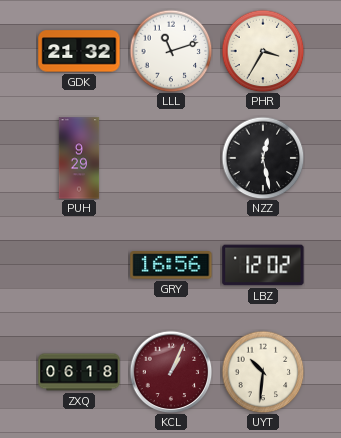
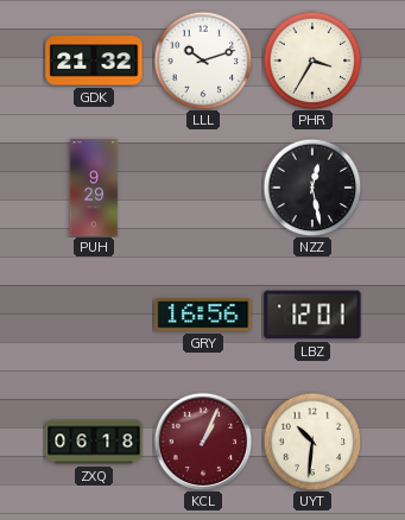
LLL: 11:12 -> 10:12
LBZ: 12:02 -> 12:01
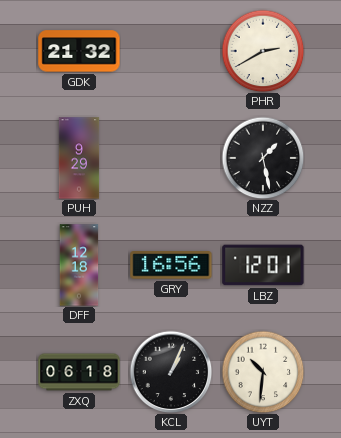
LLL: 10:12 -> none
PHR: 3:35 -> 2:40
NZZ: 12:28 -> 1:28
DFF: none -> 12:18
KCL dial: burgundy -> black
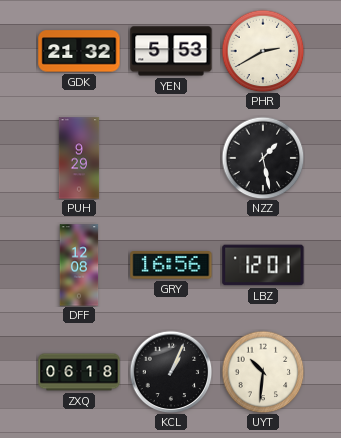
YEN: none -> 5:53
DFF: 12:18 -> 12:08
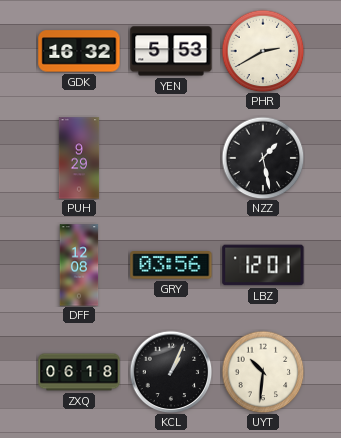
GDK: 21:32 -> 16:32
GRY: 16:56 -> 03:56
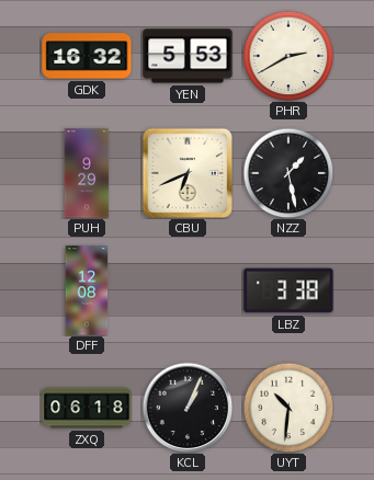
CBU: none -> 6:41
GRY: 03:56 -> none
LBZ: 12:01 -> 3:38
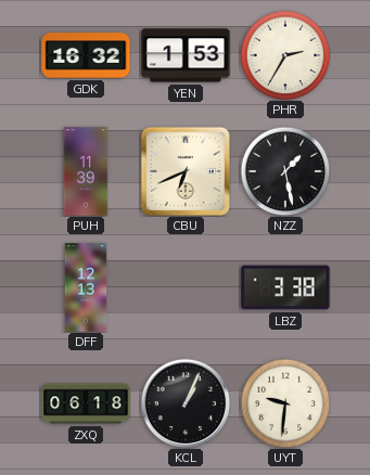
YEN: 5:53 -> 1:53
PHR: 2:40 -> 2:35
PUH: 9:29 -> 11:39
DFF: 12:08 -> 12:13
UYT: 10:31 -> 9:31
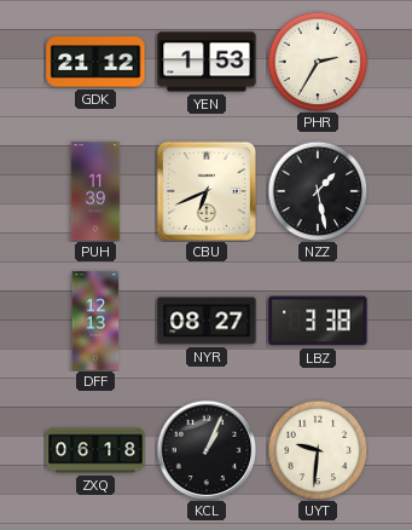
GDK: 16:32 -> 21:12
NYR: none -> 08:27
